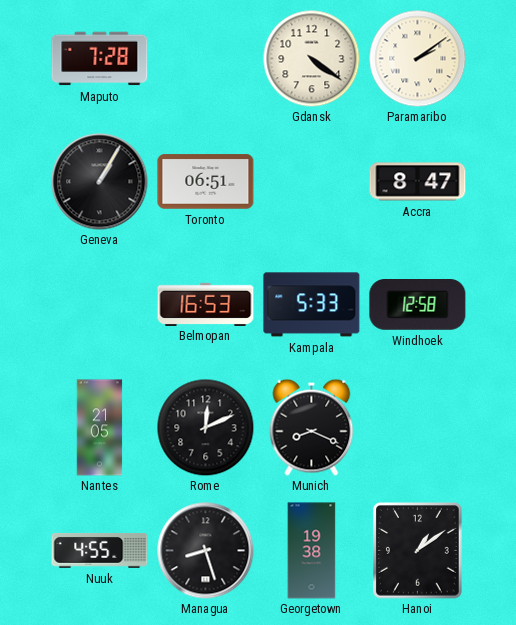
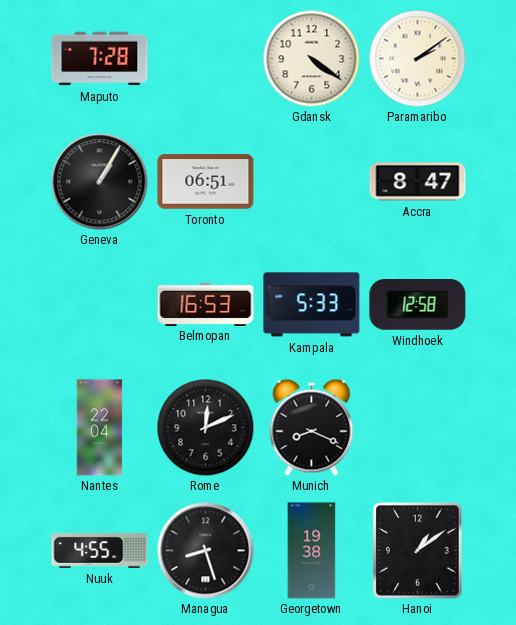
Nantes: 21:05 -> 22:04
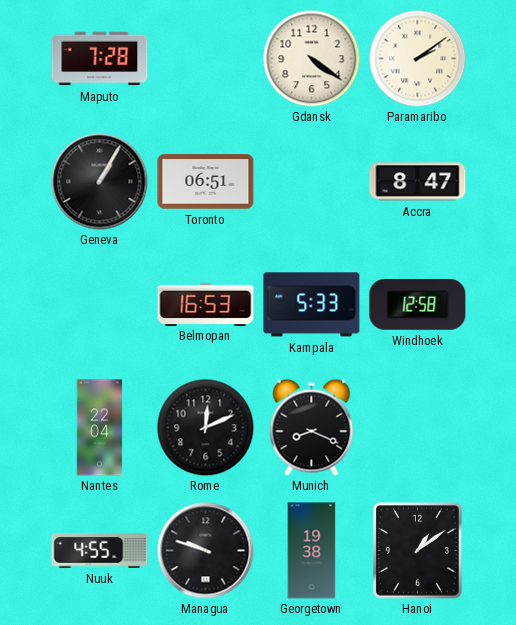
Managua: 8:27 -> 9:48
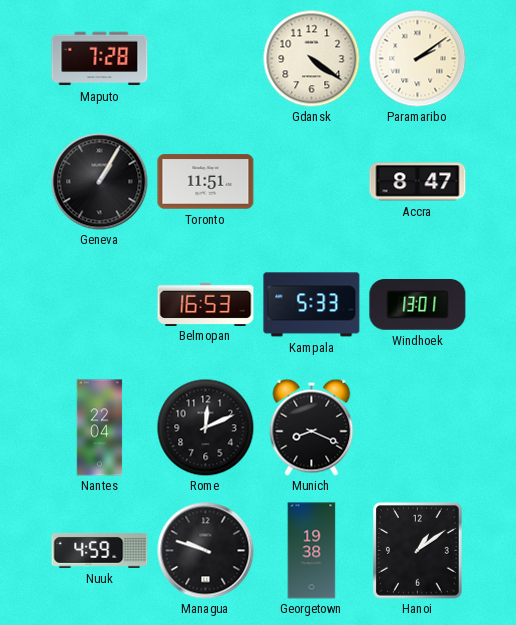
Toronto: 06:51 -> 11:51
Windhoek: 12:58 -> 13:01
Nuuk: 4:55 -> 4:59
